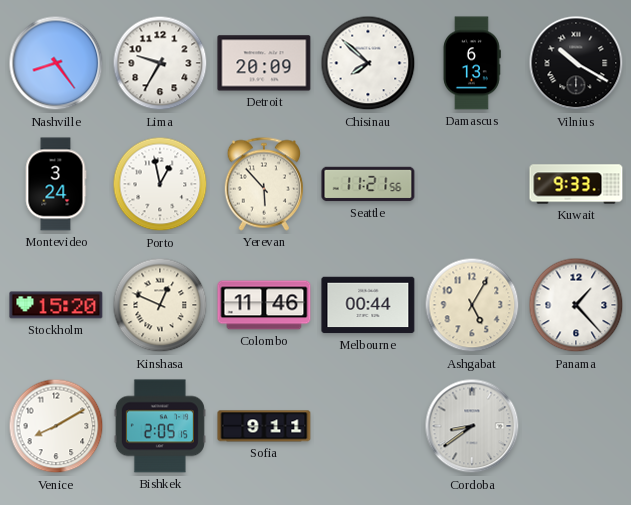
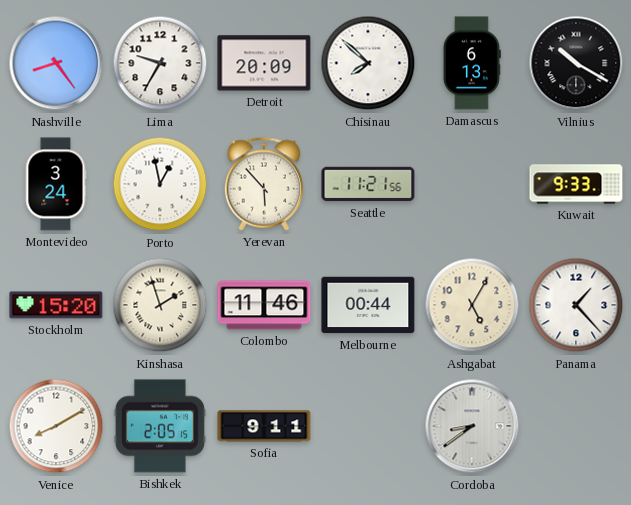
Kinshasa: 12:49 -> 1:57
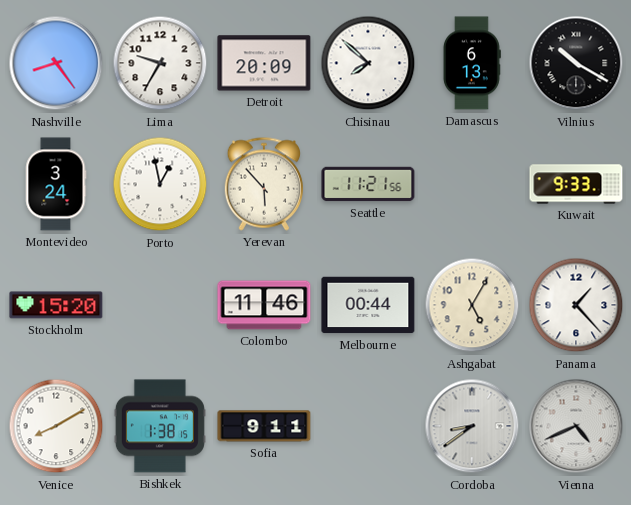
Kinshasa: 1:57 -> none
Bishkek: 2:05 -> 1:38
Vienna: none -> 4:41
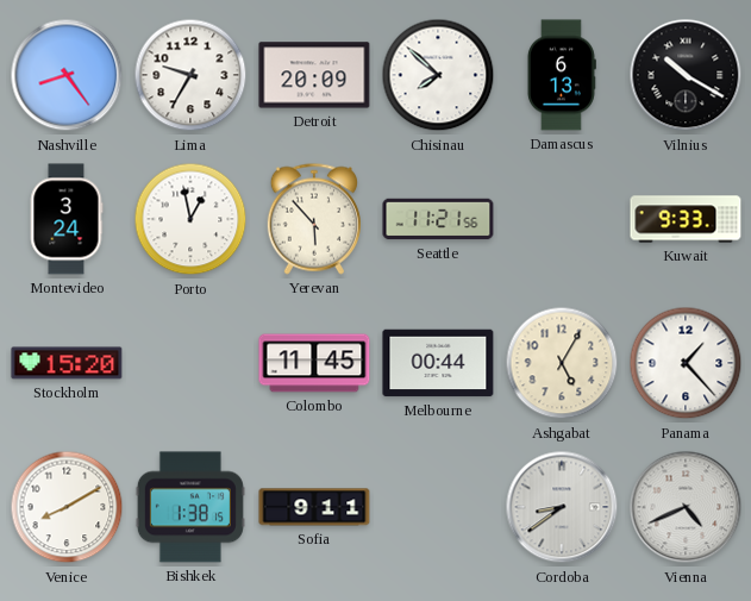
Colombo: 11:46 -> 11:45
